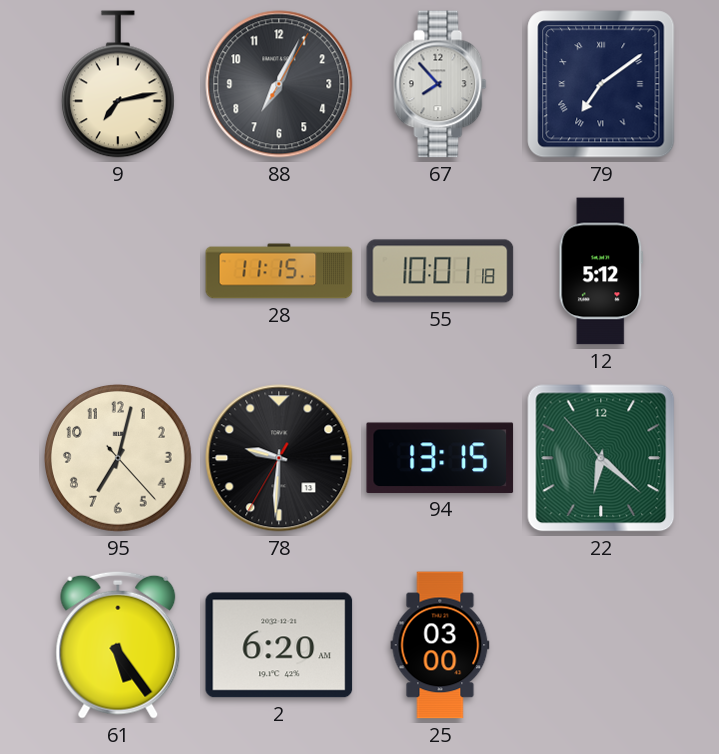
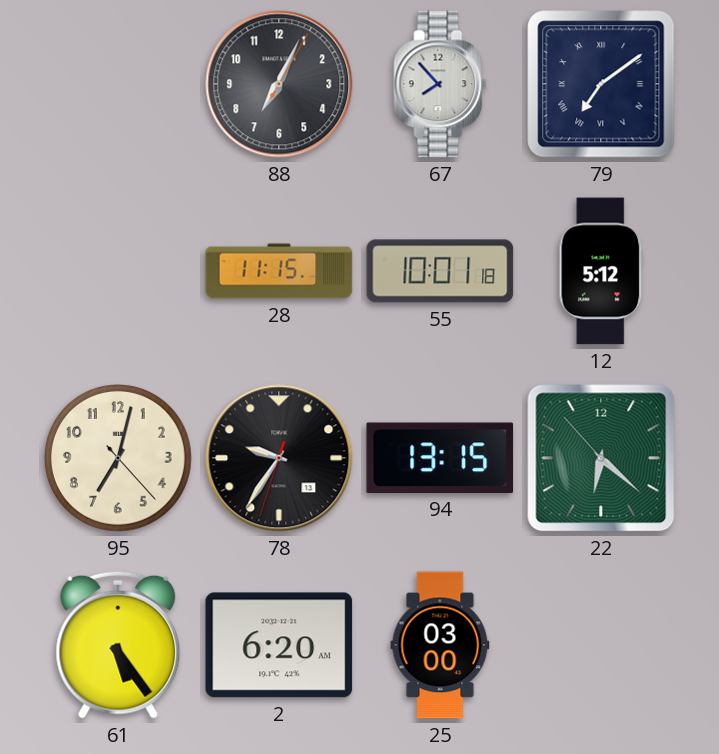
9: 7:13 -> none
78: 9:30 -> 9:35
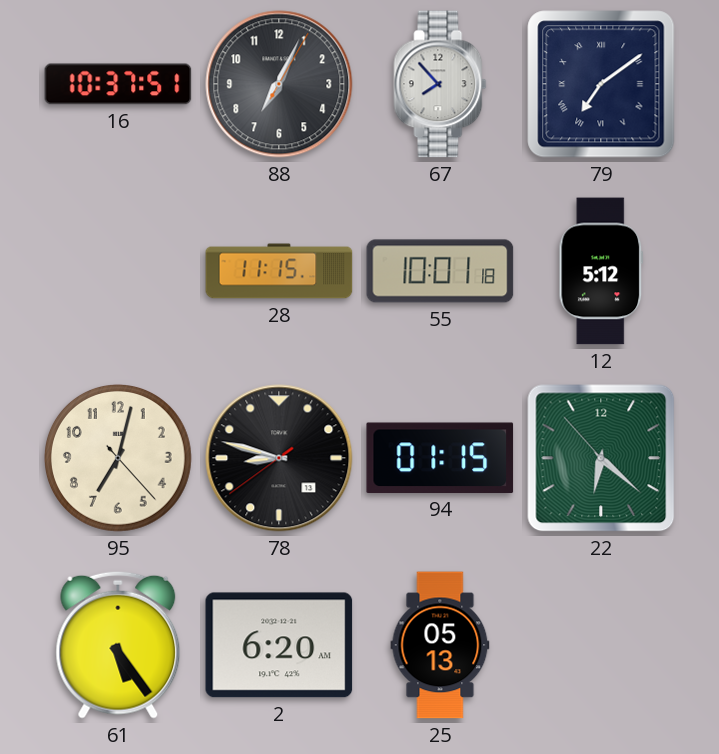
16: none -> 10:37
78: 9:35 -> 8:47
94: 13:15 -> 01:15
25: 03:00 -> 05:13
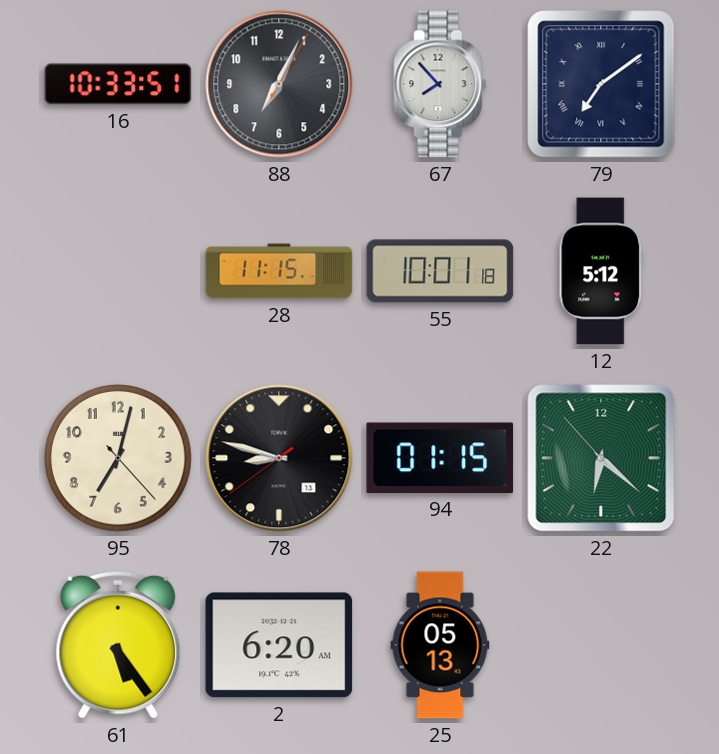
16: 10:37 -> 10:33
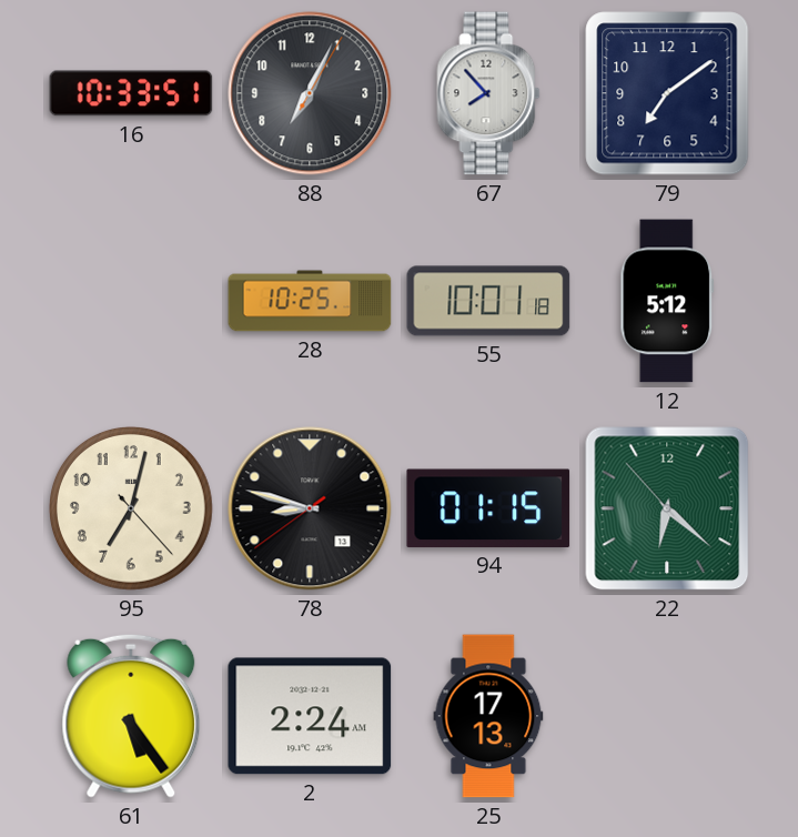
79 numerals: Roman -> Arabic
28: 11:15 -> 10:25
2: 6:20 -> 2:24
25: 05:13 -> 17:13
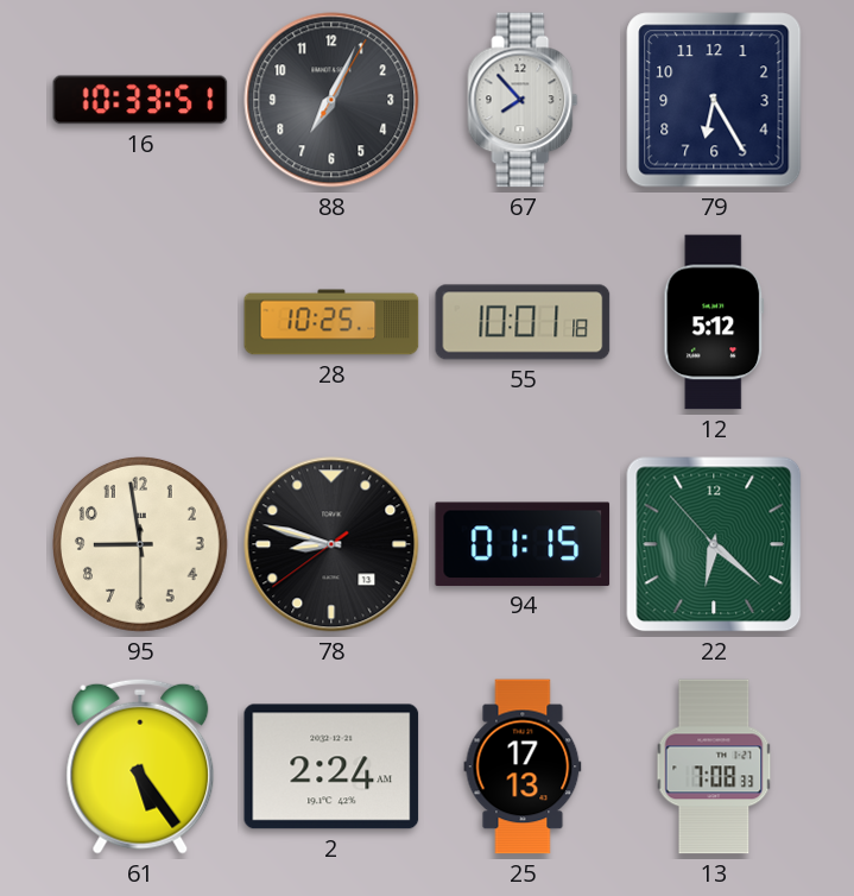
79: 7:09 -> 6:25
95: 7:02 -> 8:58
13: none -> 7:08
